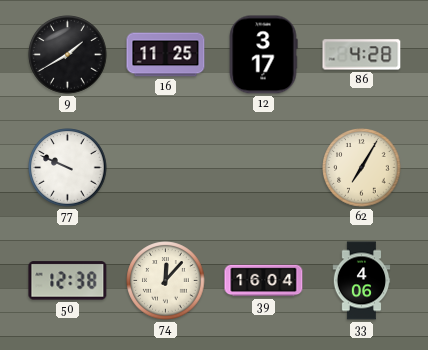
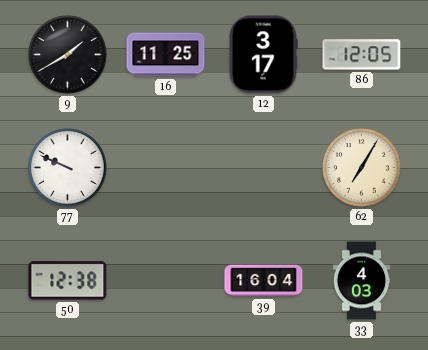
86: 4:28 -> 12:05
74: 12:07 -> none
33: 4:06 -> 4:03
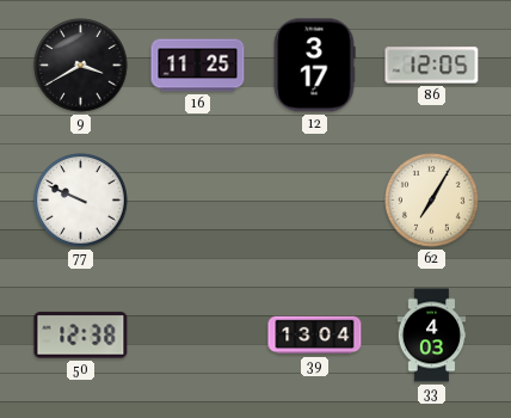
9: 1:40 -> 3:40
39: 16:04 -> 13:04
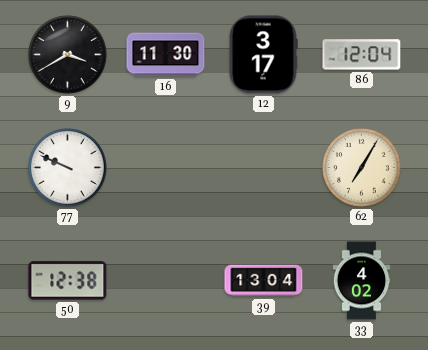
16: 11:25 -> 11:30
86: 12:05 -> 12:04
33: 4:03 -> 4:02
